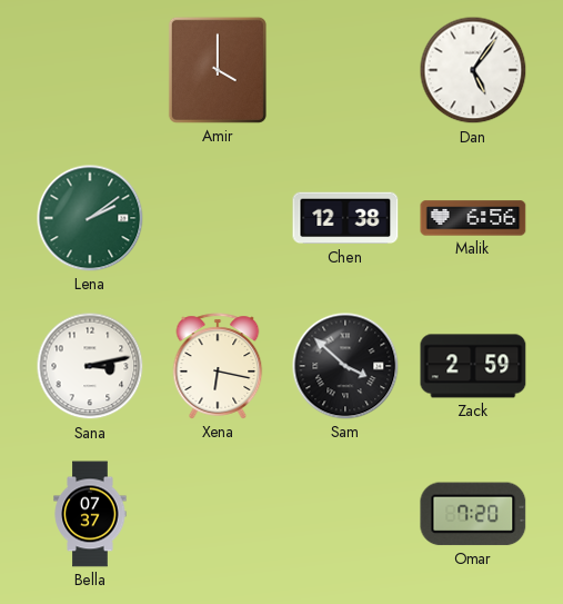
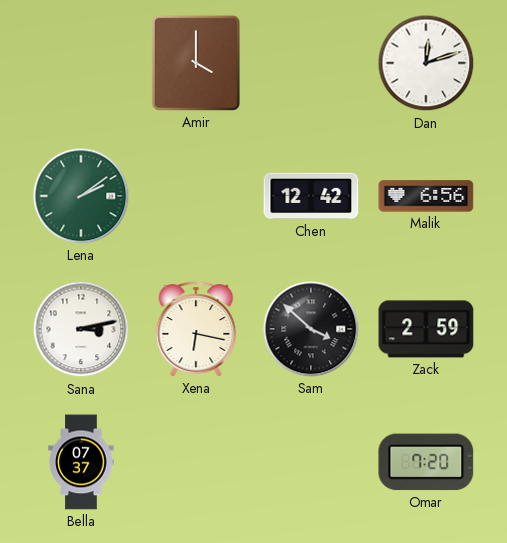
Dan: 5:06 -> 12:12
Chen: 12:38 -> 12:42
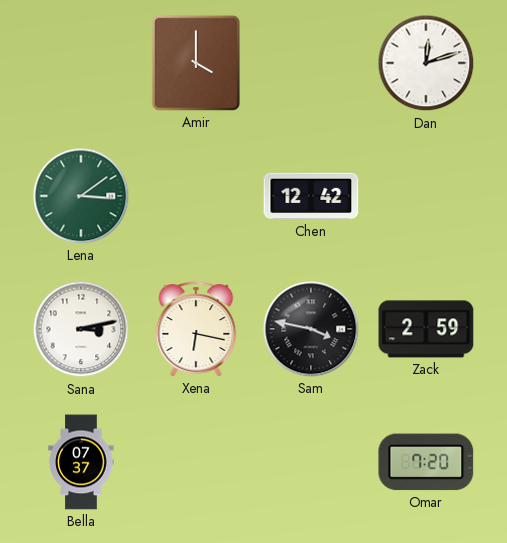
Lena: 2:09 -> 3:09
Malik: 6:56 -> none
Sam: 3:52 -> 3:47
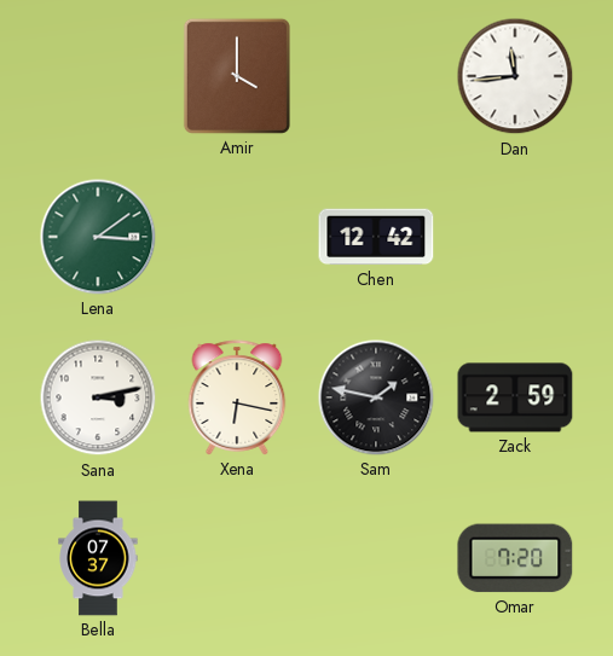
Dan: 12:12 -> 11:44
Sam: 3:47 -> 1:47
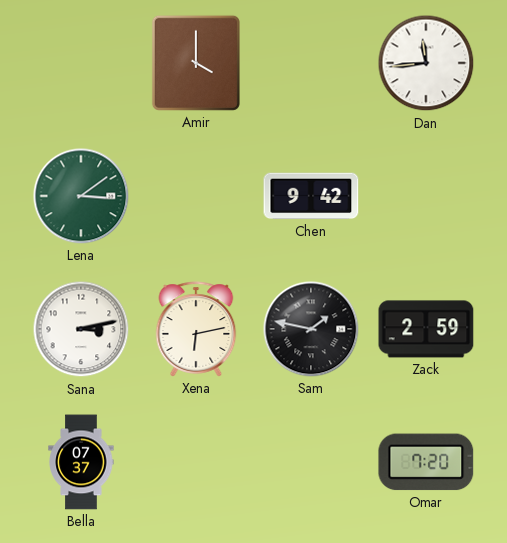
Chen: 12:42 -> 9:42
Xena: 6:17 -> 6:13
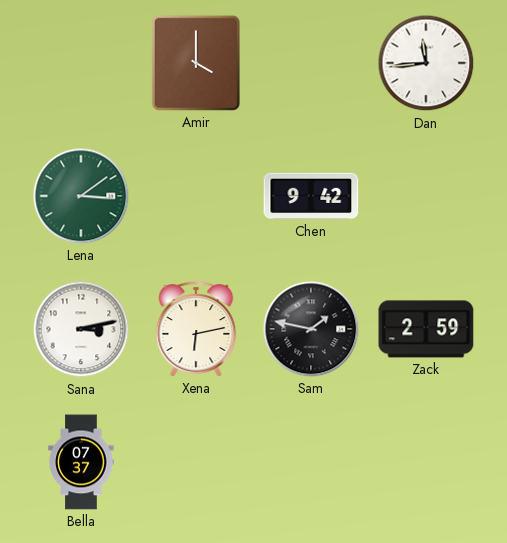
Omar: 7:20 -> none
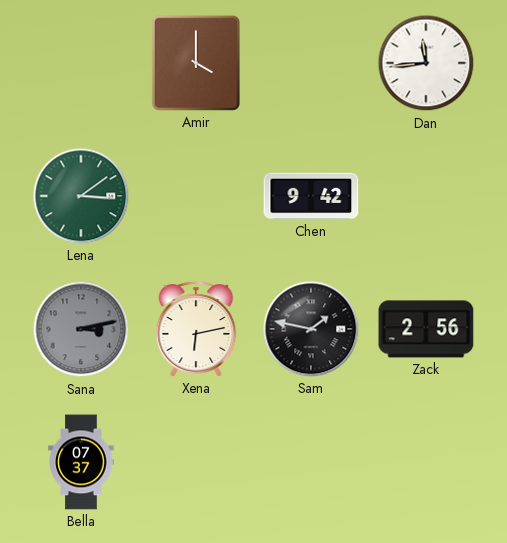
Sana dial: white -> grey
Zack: 2:59 -> 2:56
